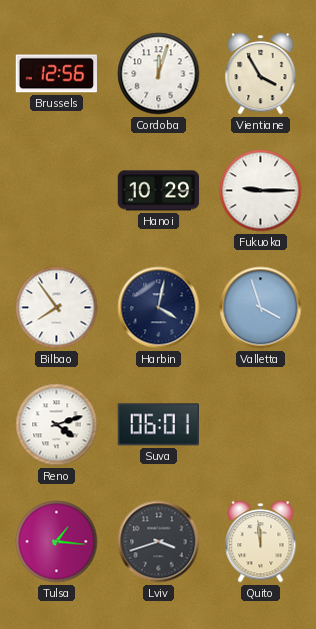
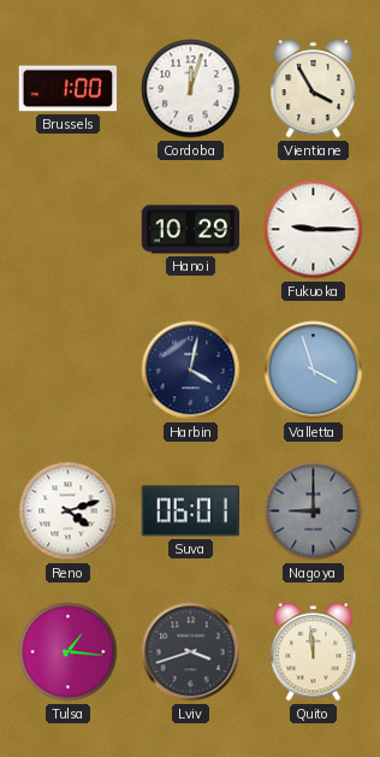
Brussels: 12:56 -> 1:00
Bilbao: 7:54 -> none
Nagoya: none -> 9:00
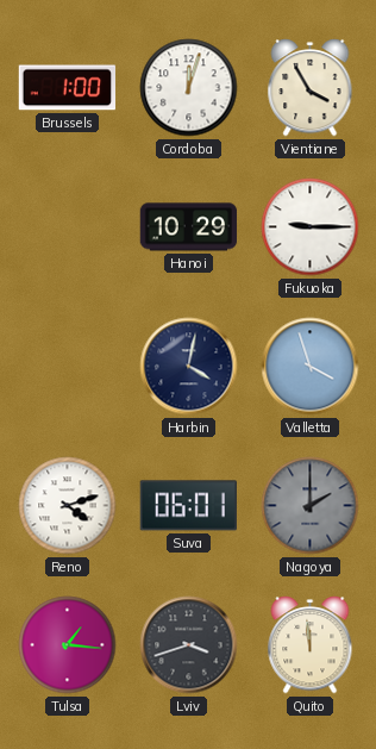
Nagoya: 9:00 -> 2:00
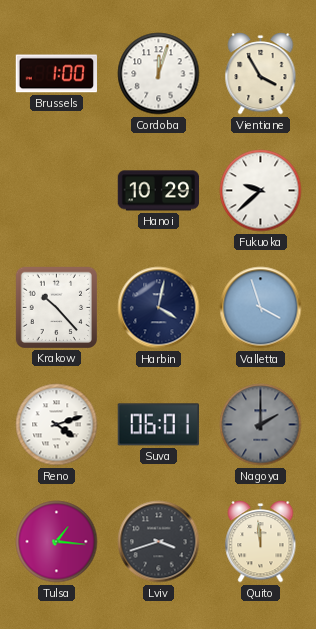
Fukuoka: 9:15 -> 9:38
Krakow: none -> 10:23
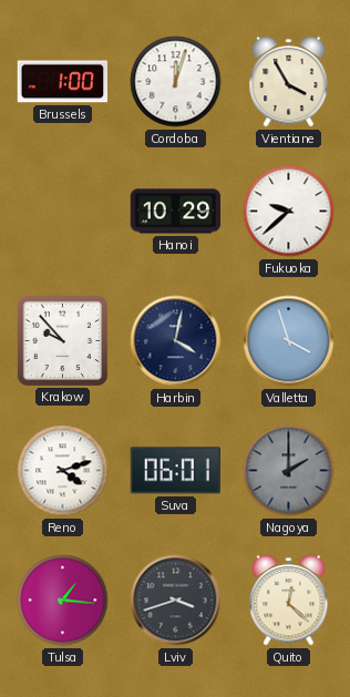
Krakow: 10:23 -> 9:53
Quito: 11:59 -> 12:22
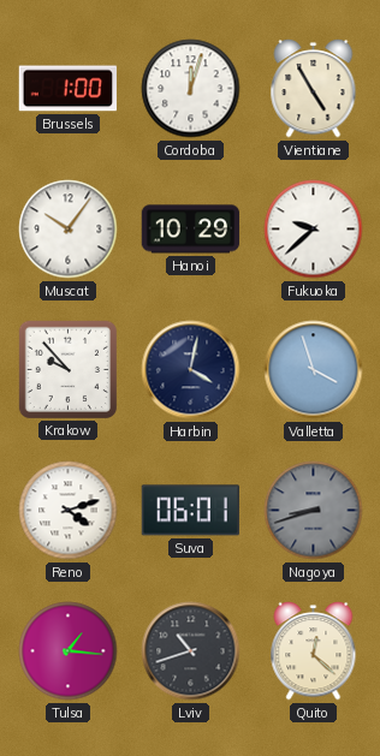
Vientiane: 3:55 -> 4:55
Muscat: none -> 10:06
Nagoya: 2:00 -> 8:42
Lviv: 3:42 -> 10:42
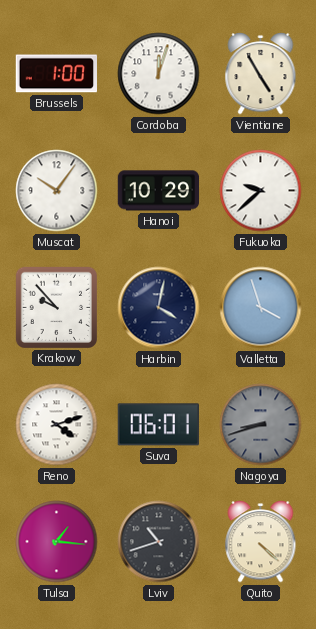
Quito: 12:22 -> 4:22
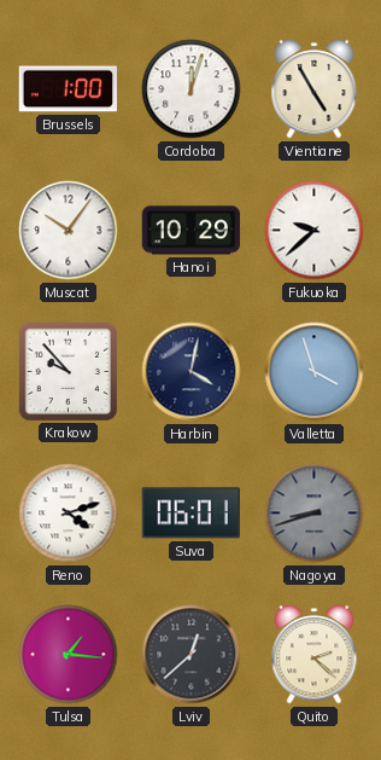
Lviv: 10:42 -> 12:38
Quito: 4:22 -> 2:22
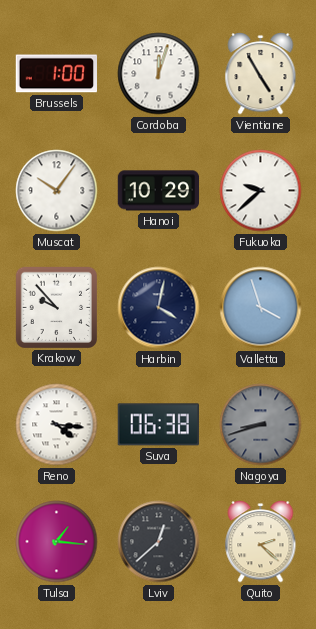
Reno: 4:12 -> 4:16
Suva: 06:01 -> 06:38
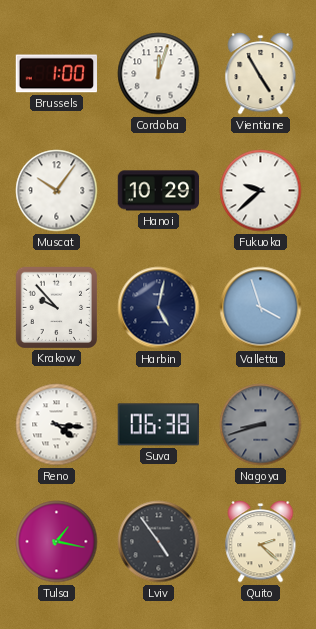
Harbin: 4:02 -> 5:02
Tulsa: 1:16 -> 1:17
Lviv: 12:38 -> 4:54
